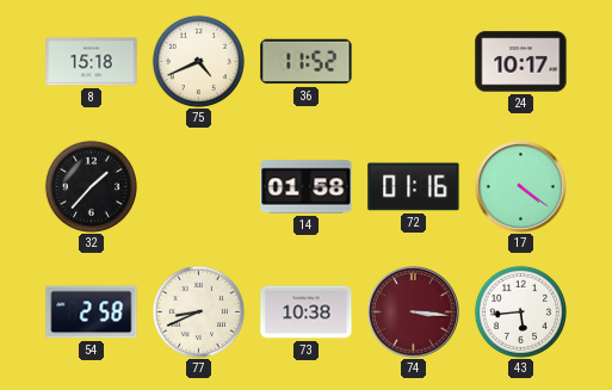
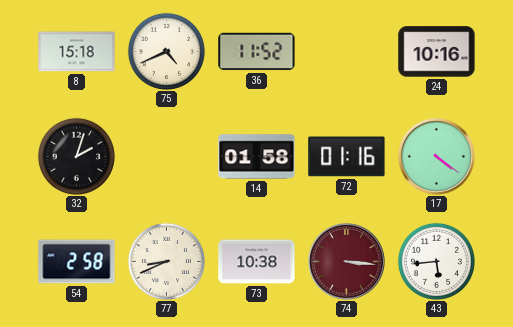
24: 10:17 -> 10:16
32: 1:37 -> 2:03
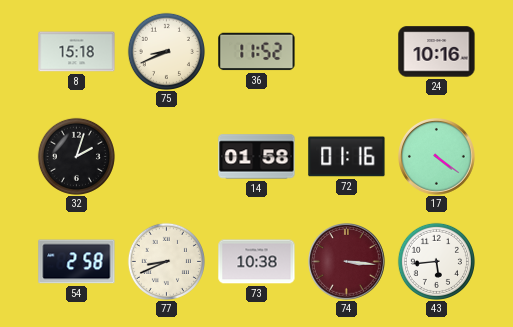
75: 4:41 -> 8:41
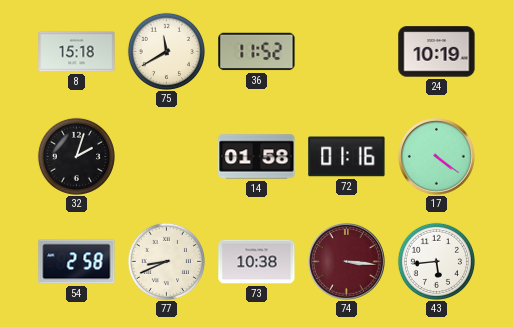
75: 8:41 -> 11:40
24: 10:16 -> 10:19
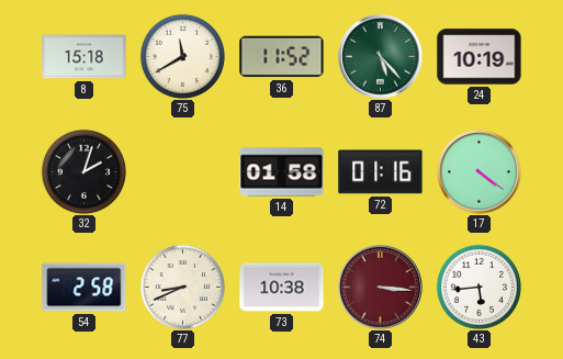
87: none -> 5:23
